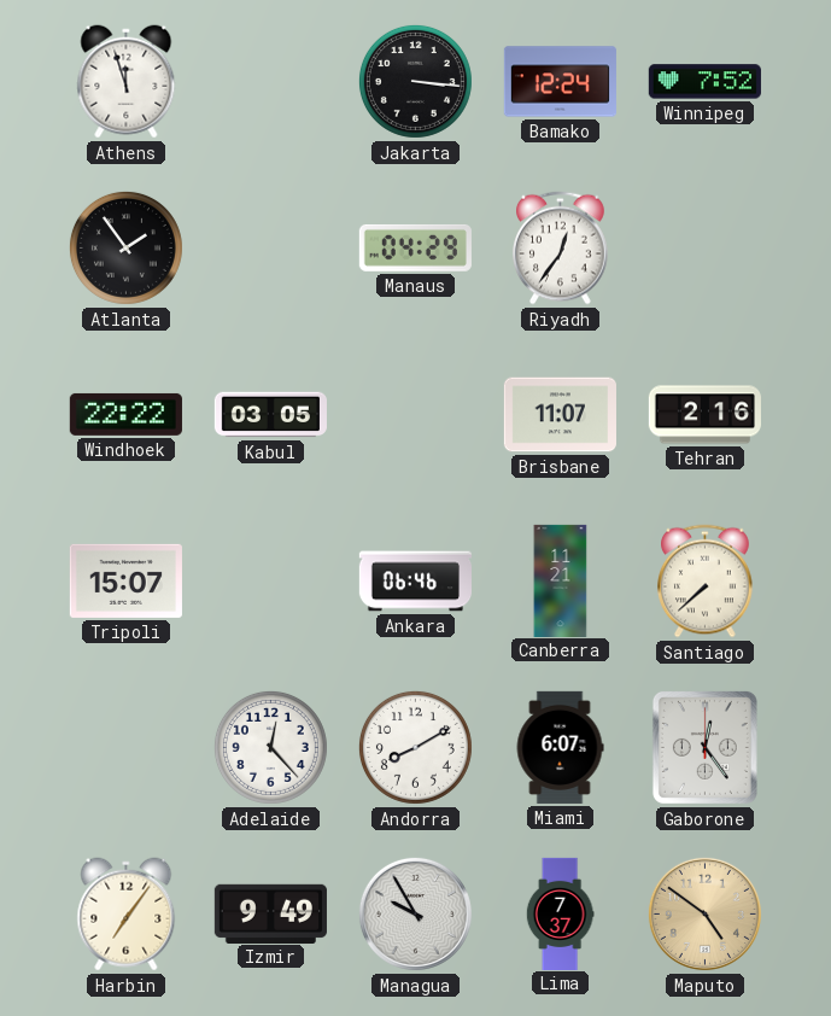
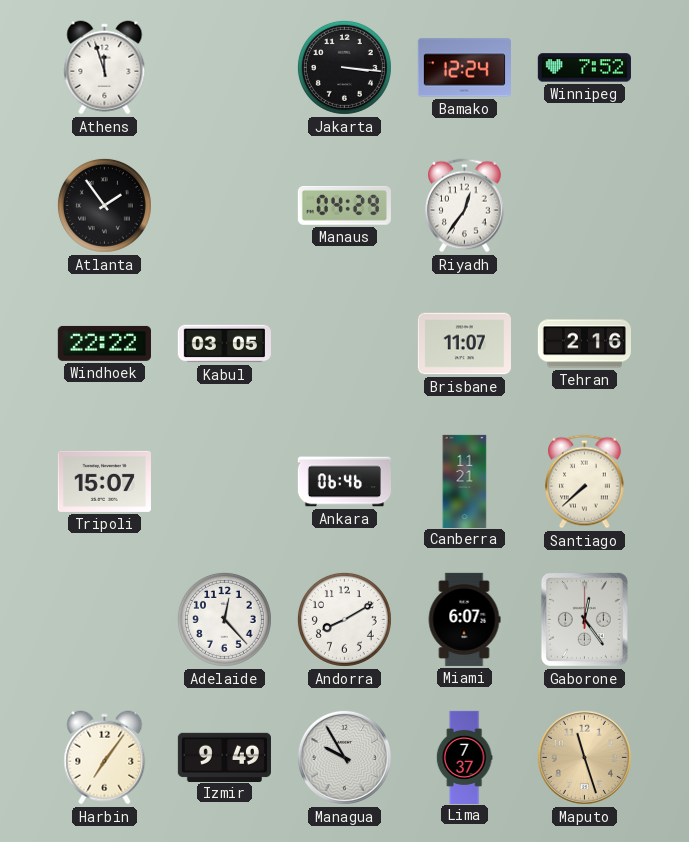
Maputo: 4:51 -> 11:27
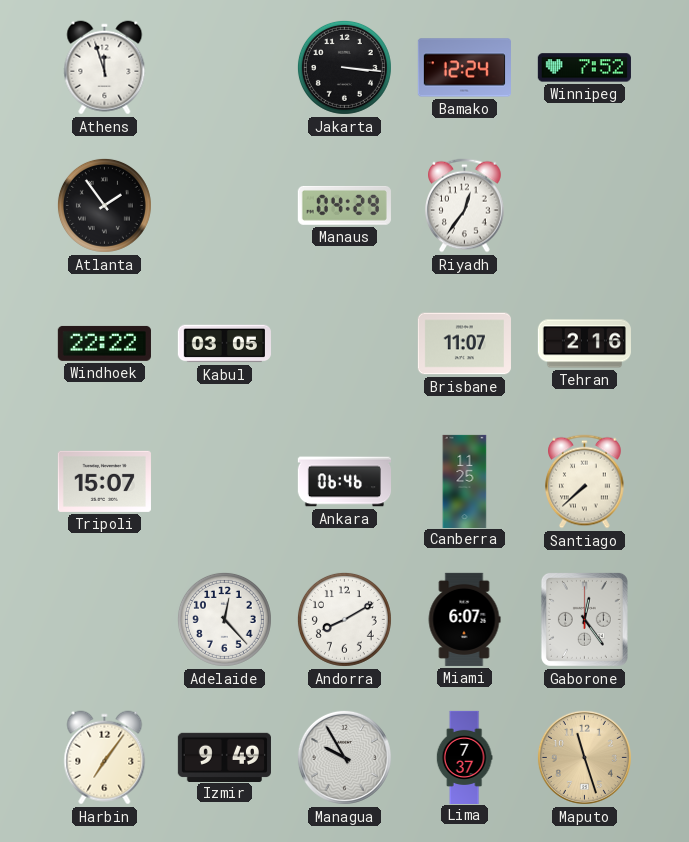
Canberra: 11:21 -> 11:25
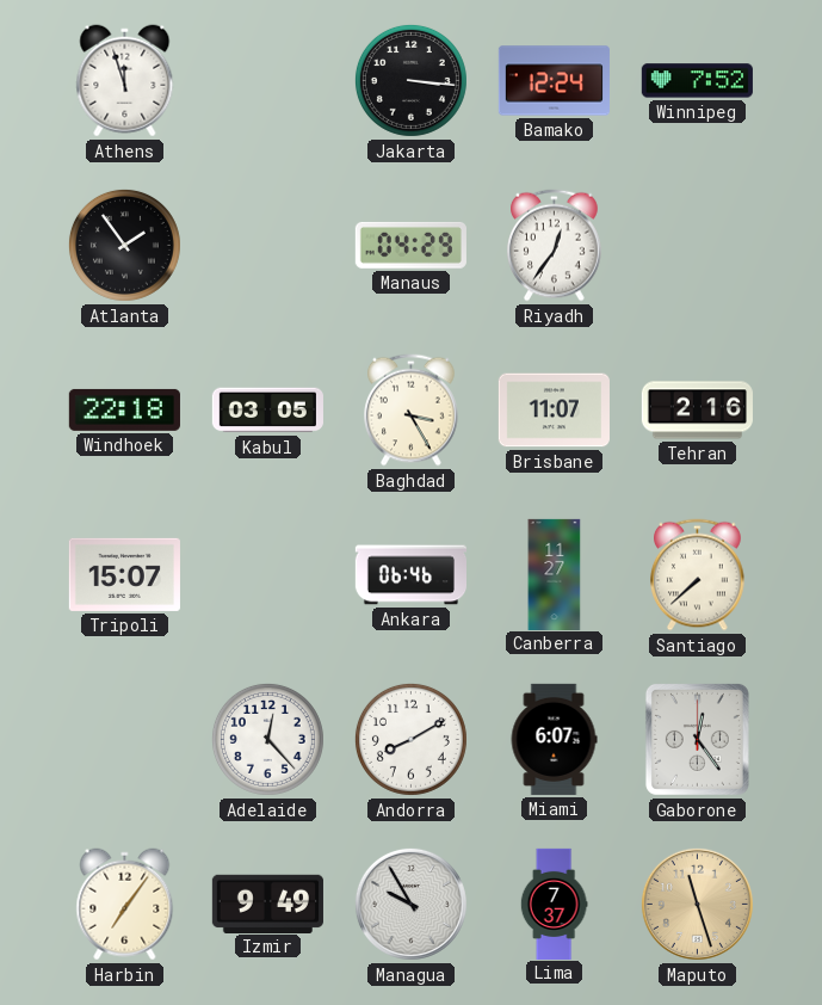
Windhoek: 22:22 -> 22:18
Baghdad: none -> 3:25
Canberra: 11:25 -> 11:27
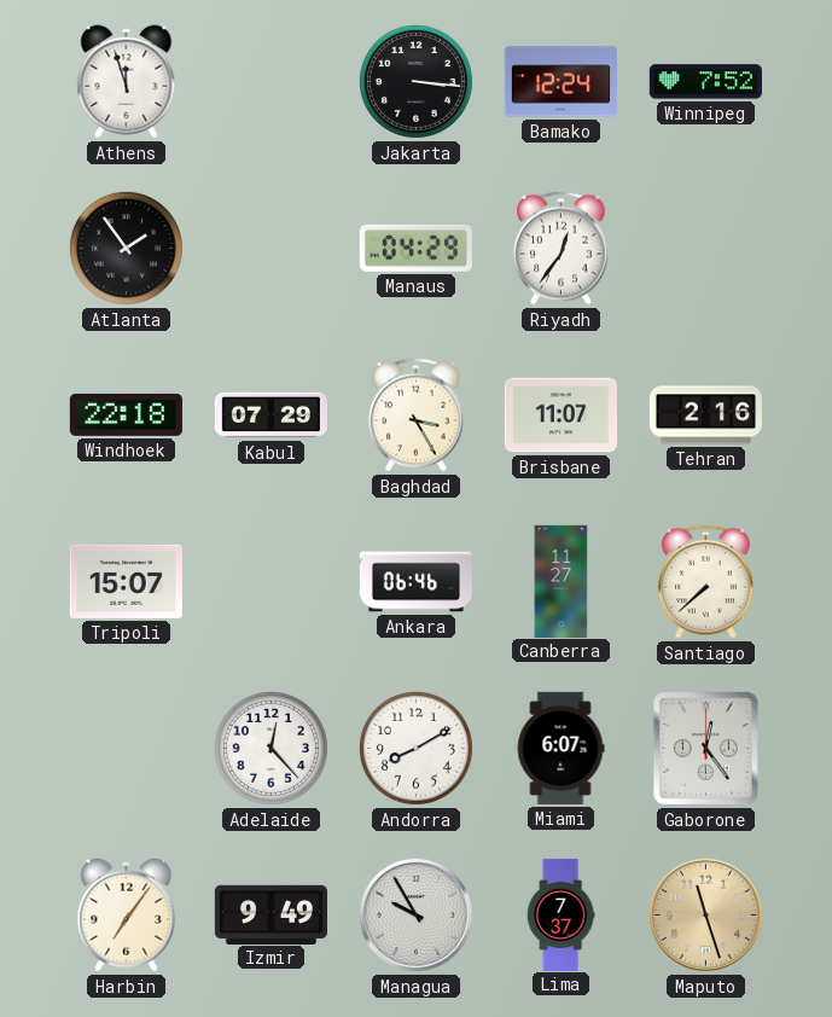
Kabul: 03:05 -> 07:29
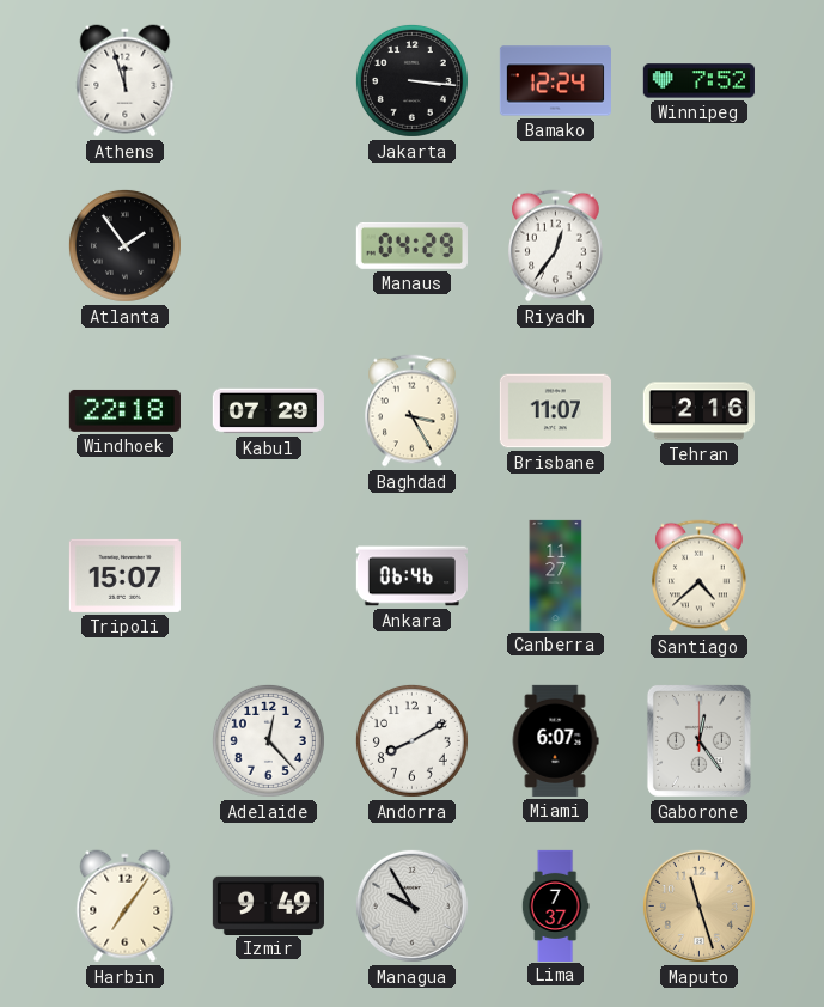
Santiago: 7:38 -> 4:38
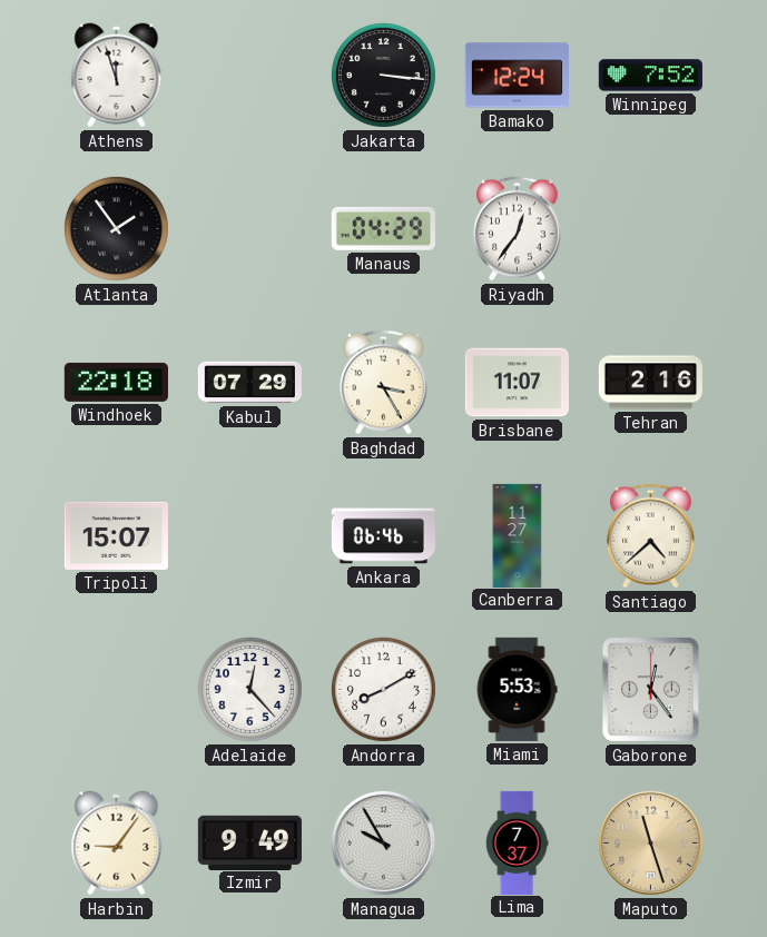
Miami: 6:07 -> 5:53
Harbin: 7:06 -> 9:06
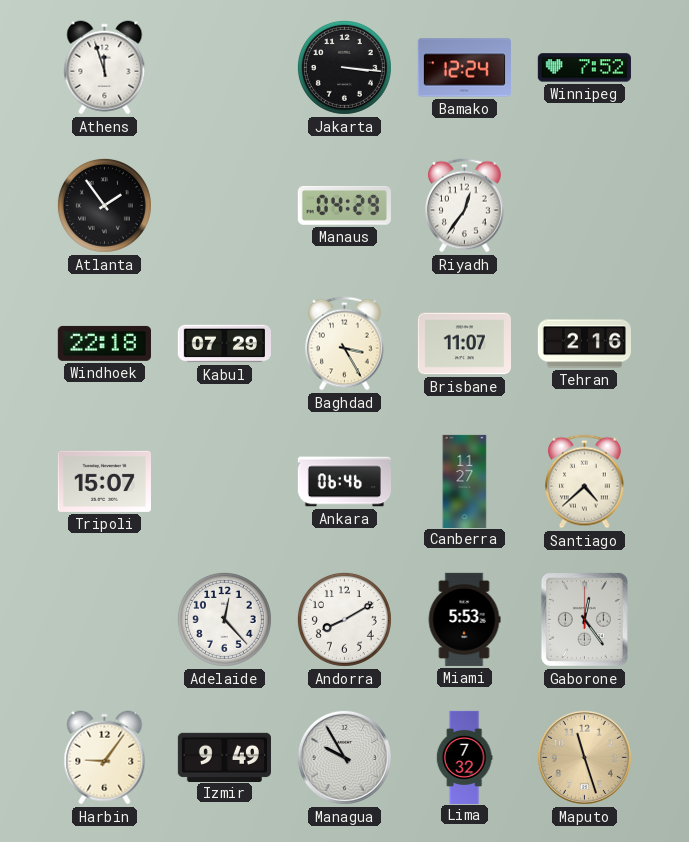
Lima: 7:37 -> 7:32
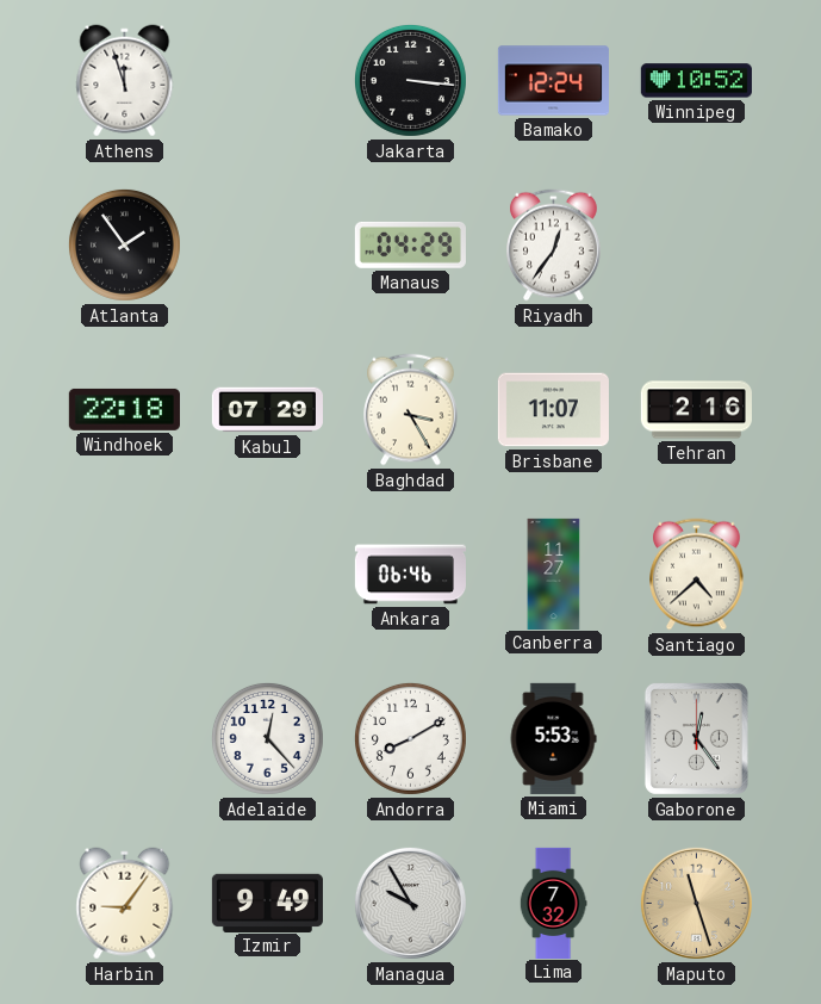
Winnipeg: 7:52 -> 10:52
Tripoli: 15:07 -> none
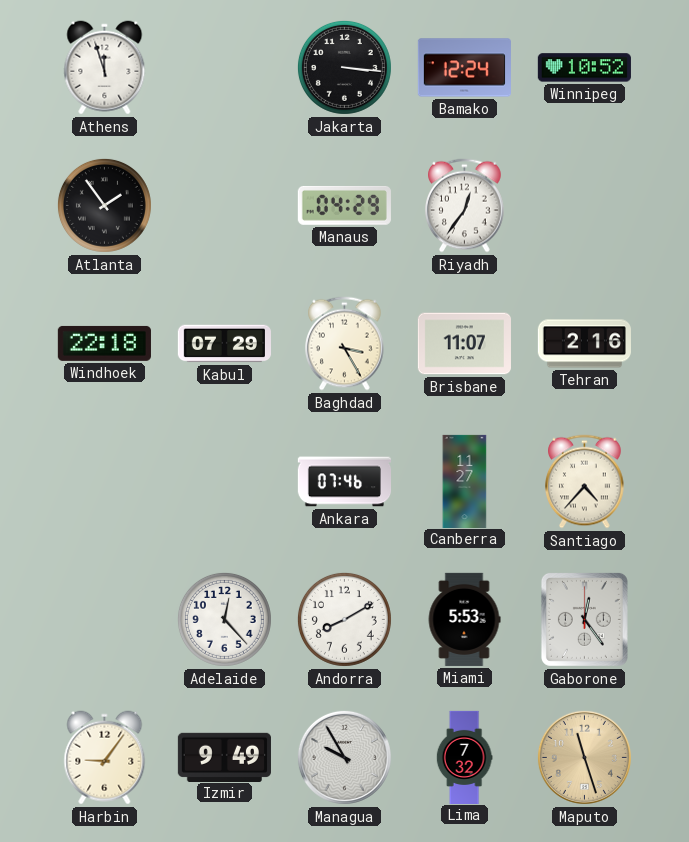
Ankara: 06:46 -> 07:46
Santiago: 4:38 -> 4:37
